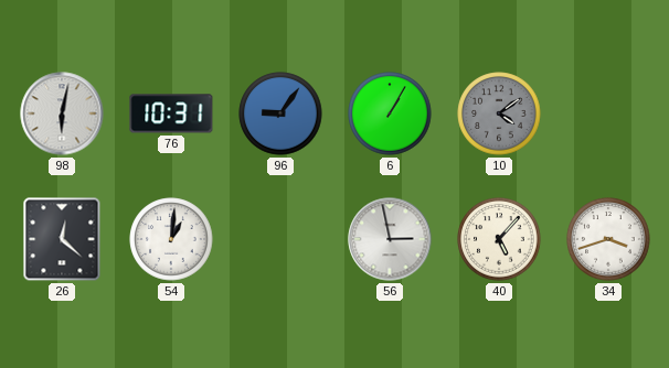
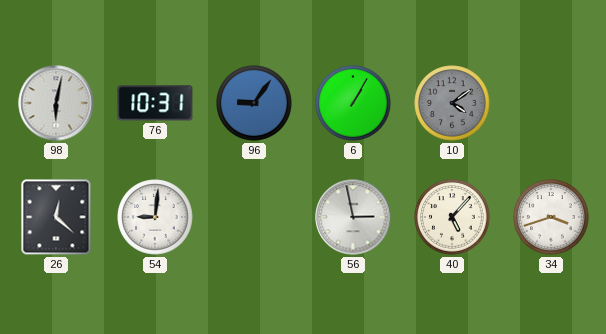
54: 1:01 -> 9:01
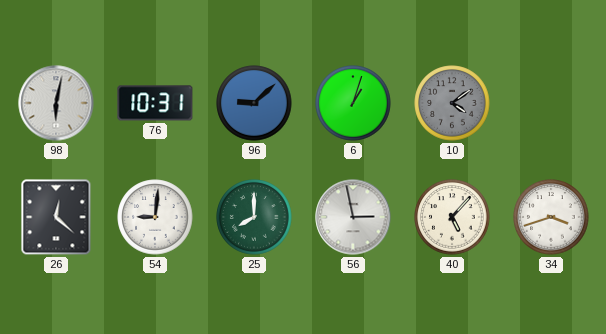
96: 9:06 -> 9:08
6: 1:05 -> 1:03
25: none -> 8:00
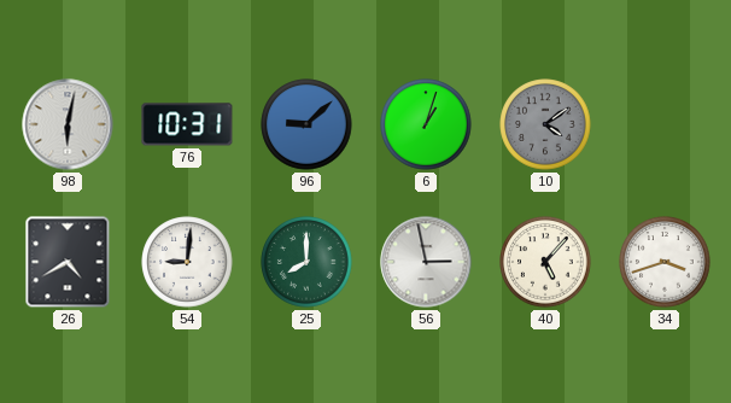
26: 12:22 -> 4:40
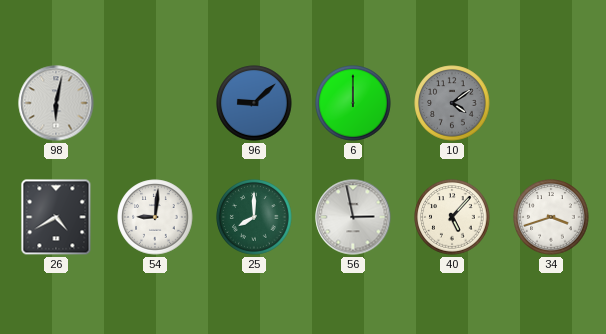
76: 10:31 -> none
6: 1:03 -> 12:00
